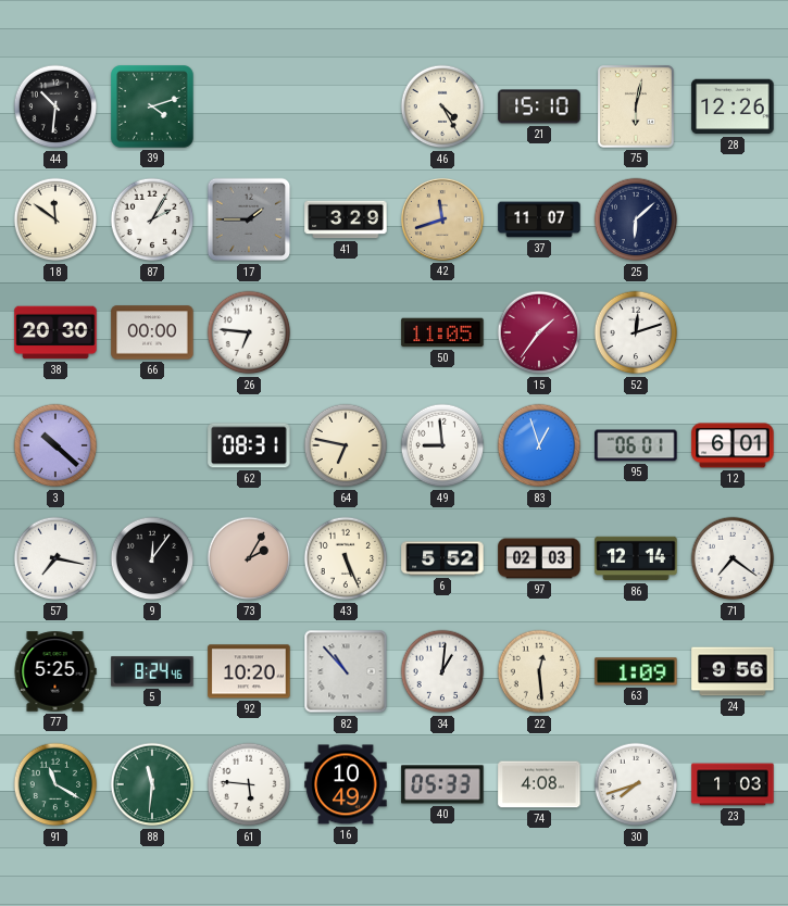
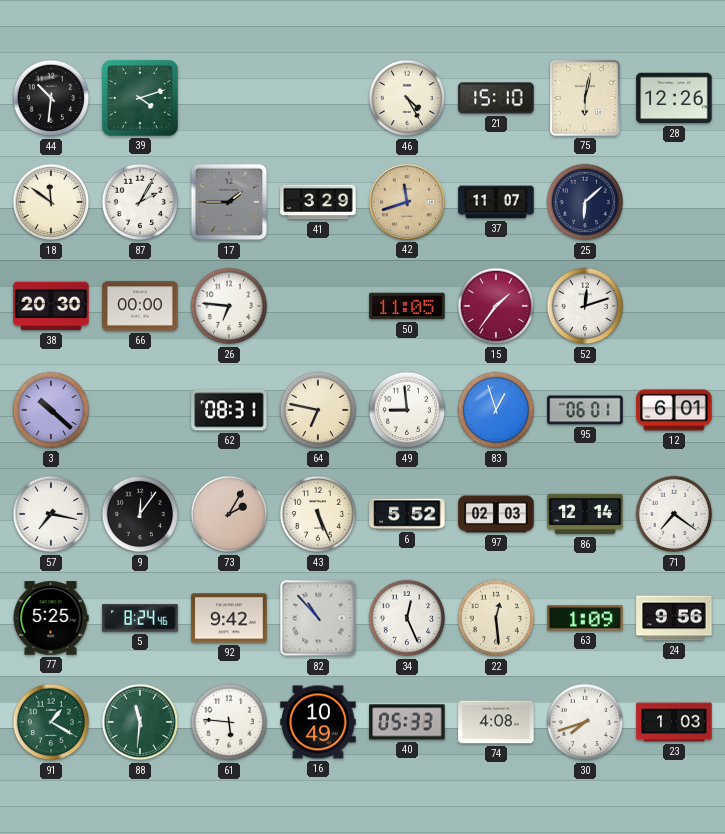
92: 10:20 -> 9:42
34: 1:01 -> 12:26
91: 11:20 -> 1:20
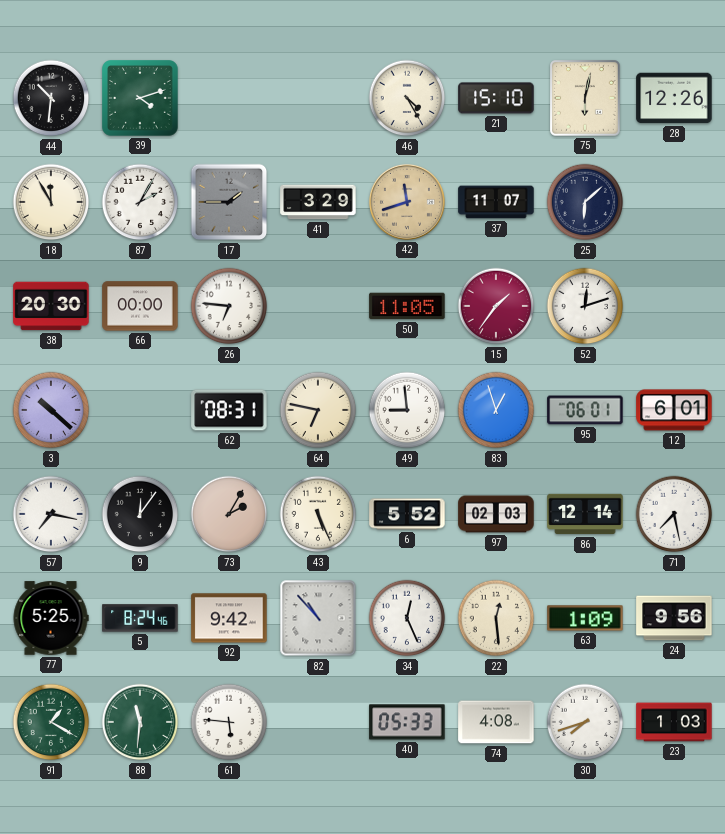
18: 11:51 -> 11:55
71: 7:21 -> 7:28
16: 10:49 -> none
